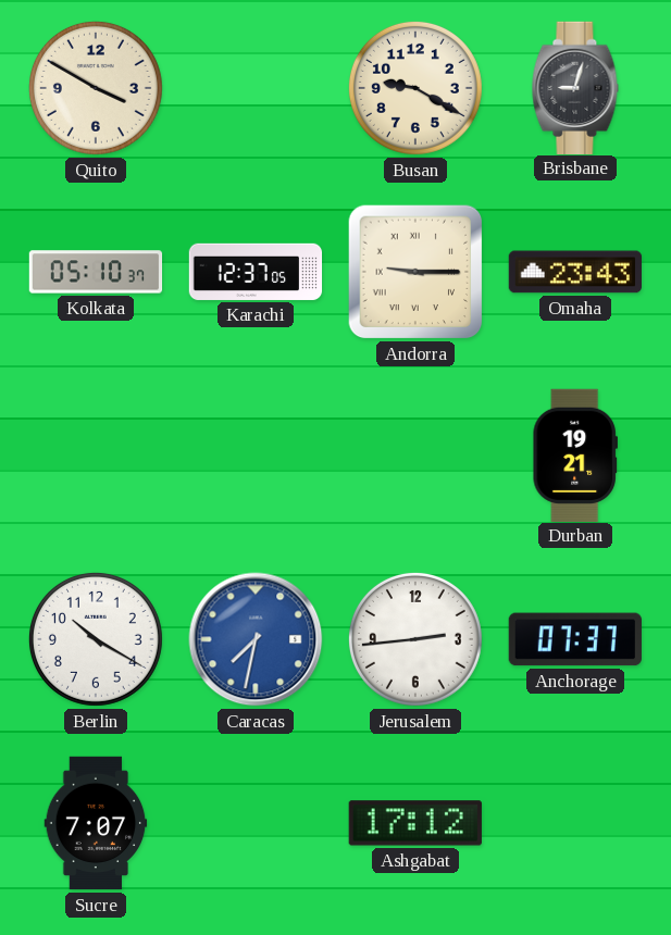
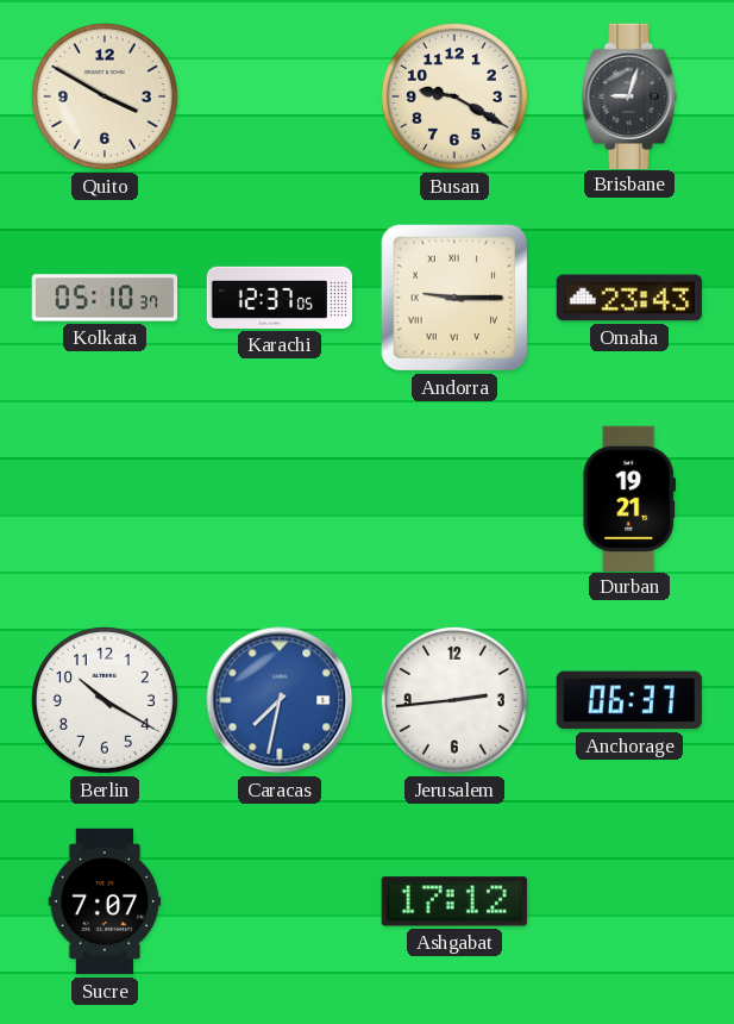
Anchorage: 07:37 -> 06:37
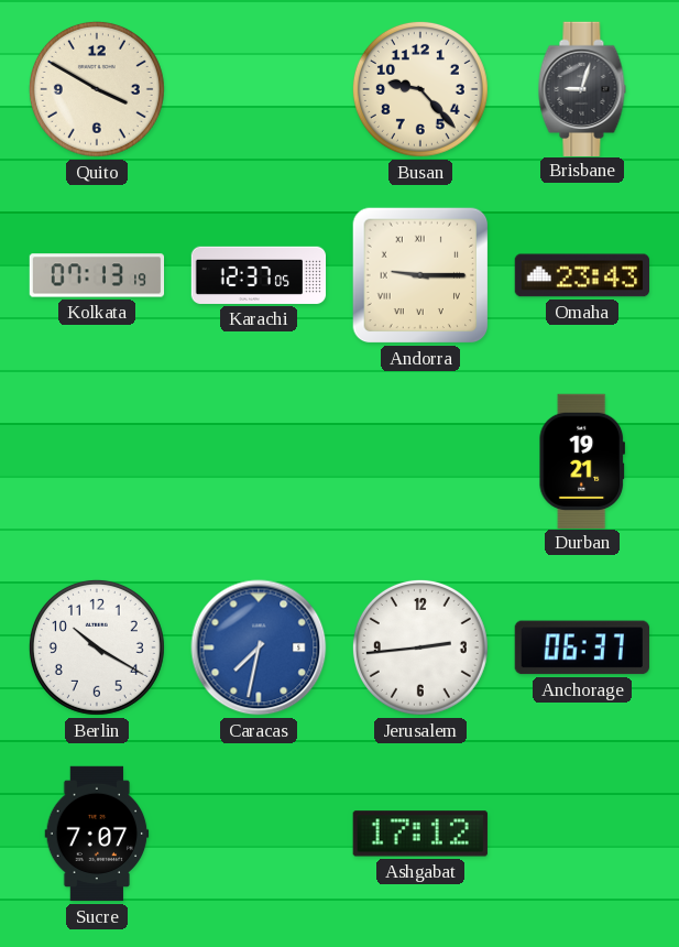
Busan: 9:20 -> 9:23
Kolkata: 05:10 -> 07:13
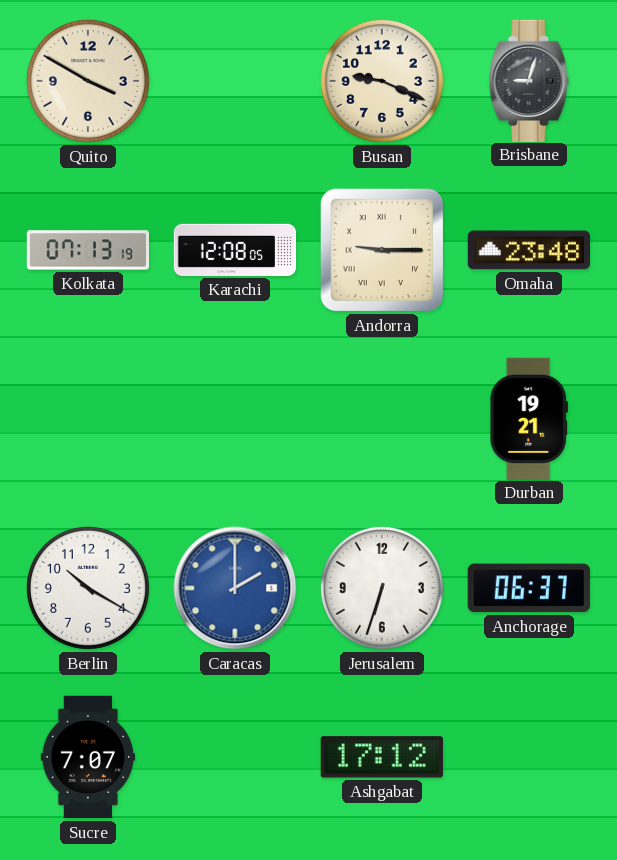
Busan: 9:23 -> 9:19
Karachi: 12:37 -> 12:08
Omaha: 23:43 -> 23:48
Caracas: 7:32 -> 2:00
Jerusalem: 2:44 -> 6:33
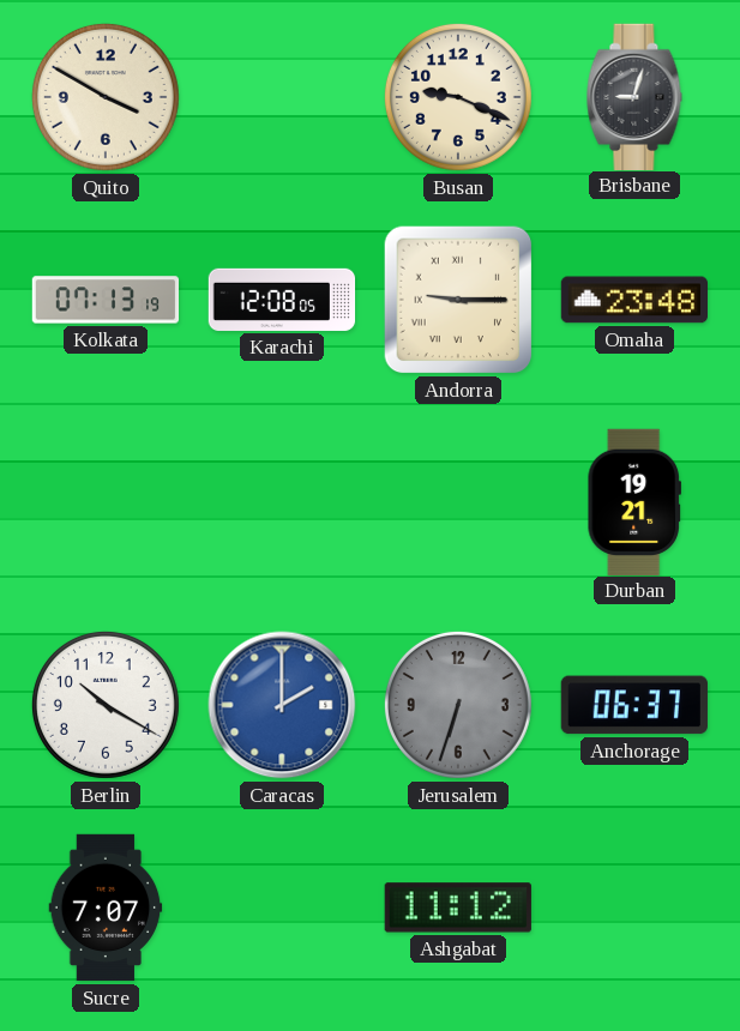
Jerusalem dial: white -> grey
Ashgabat: 17:12 -> 11:12
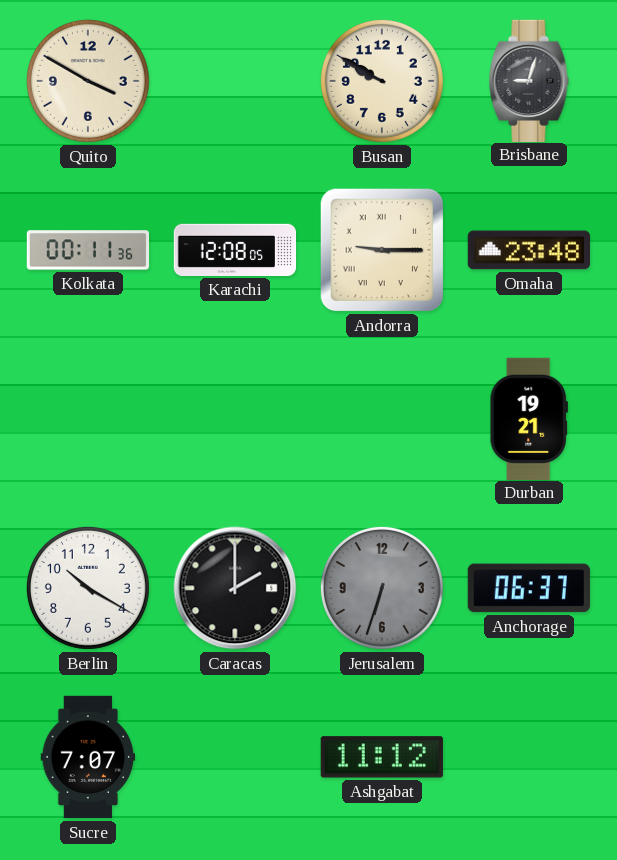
Busan: 9:19 -> 9:50
Kolkata: 07:13 -> 00:11
Caracas dial: blue -> black
